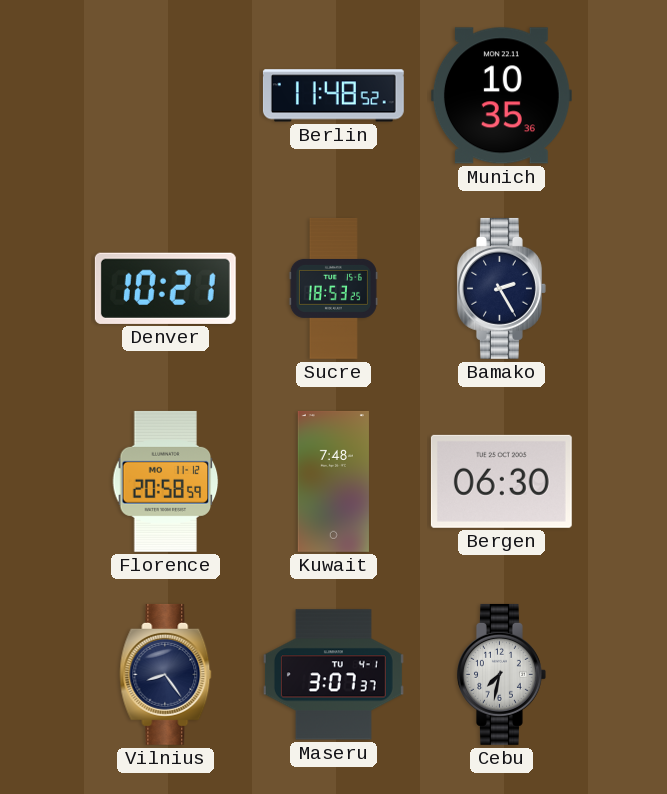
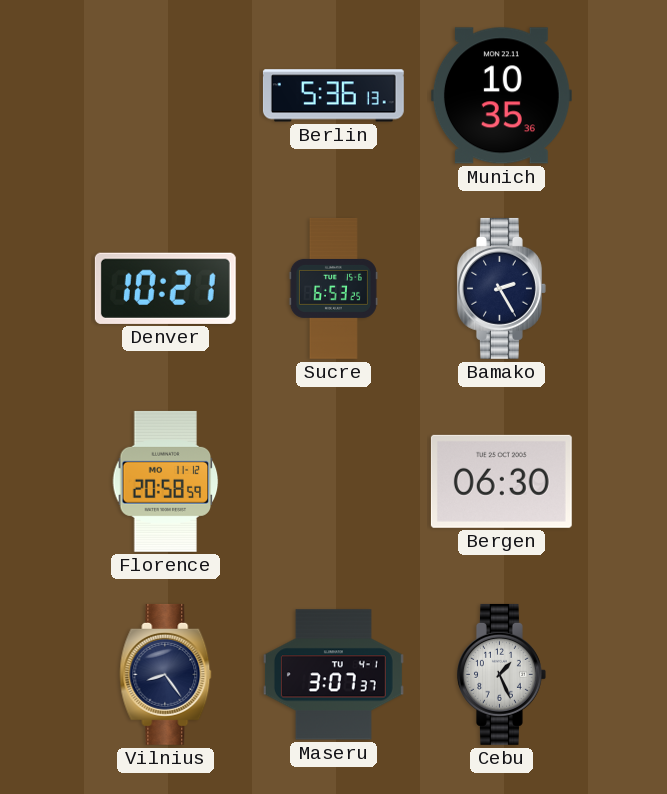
Berlin: 11:48 -> 5:36
Sucre: 18:53 -> 6:53
Kuwait: 7:48 -> none
Cebu: 7:32 -> 1:26
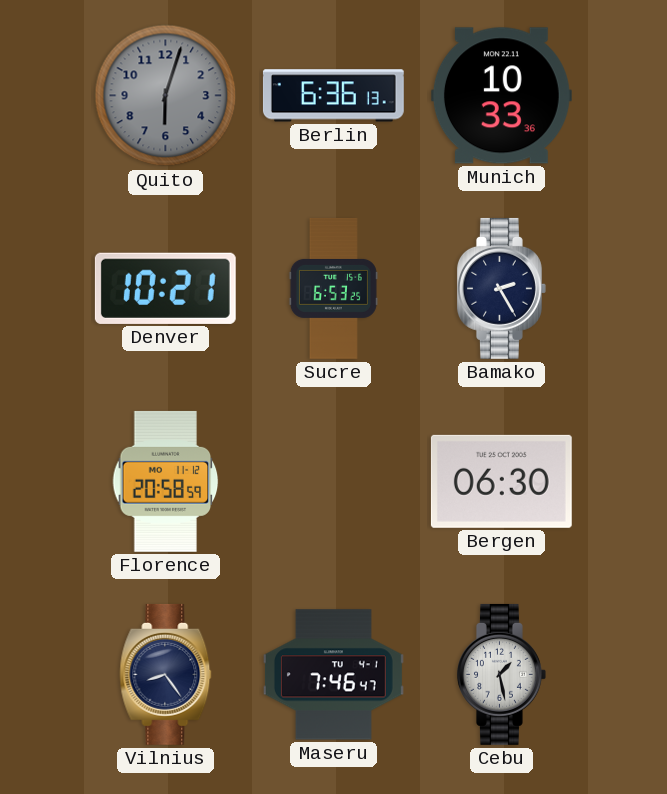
Quito: none -> 6:03
Berlin: 5:36 -> 6:36
Munich: 10:35 -> 10:33
Maseru: 3:07 -> 7:46
Cebu: 1:26 -> 1:28
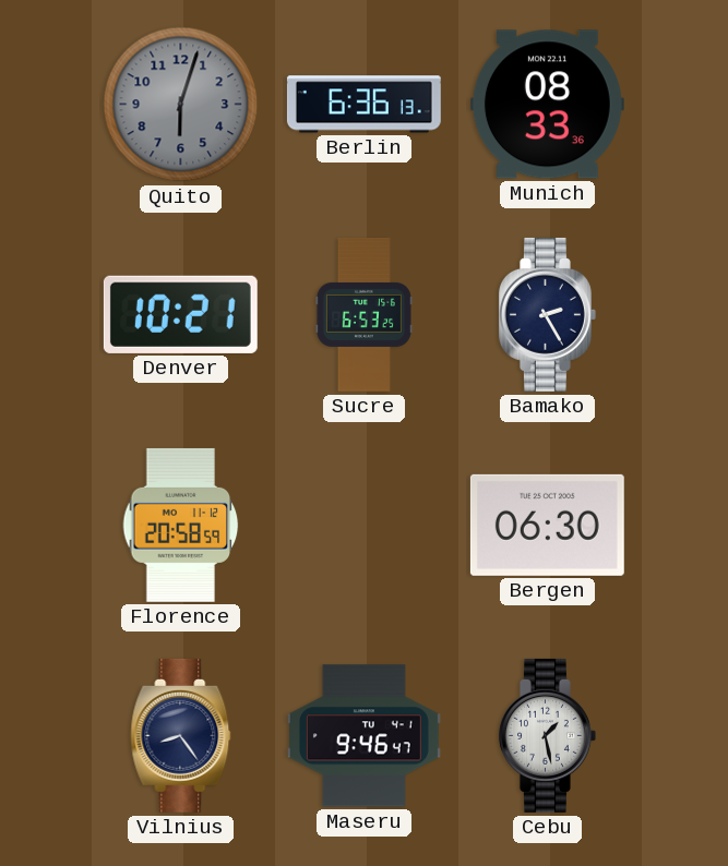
Munich: 10:33 -> 08:33
Maseru: 7:46 -> 9:46
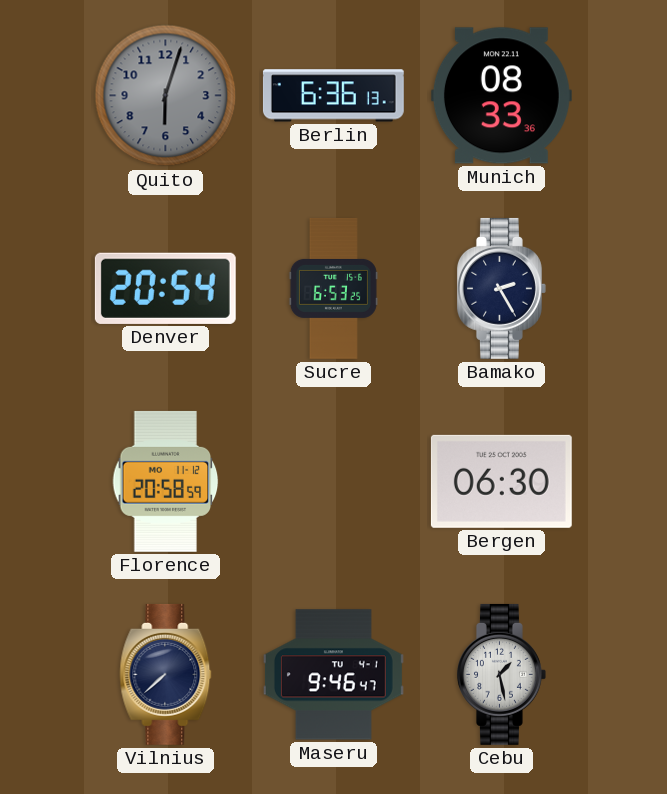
Denver: 10:21 -> 20:54
Vilnius: 8:24 -> 7:38
